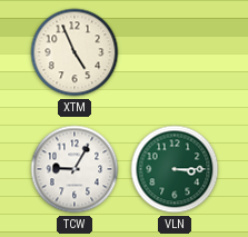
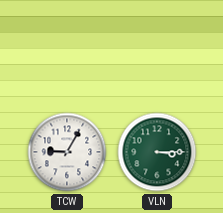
XTM: 4:56 -> none
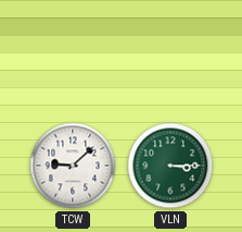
TCW: 9:05 -> 9:08
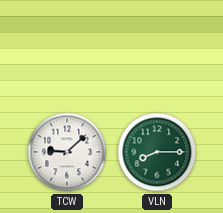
VLN: 3:15 -> 8:15
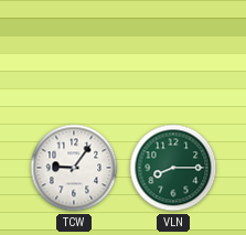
TCW: 9:08 -> 9:06
